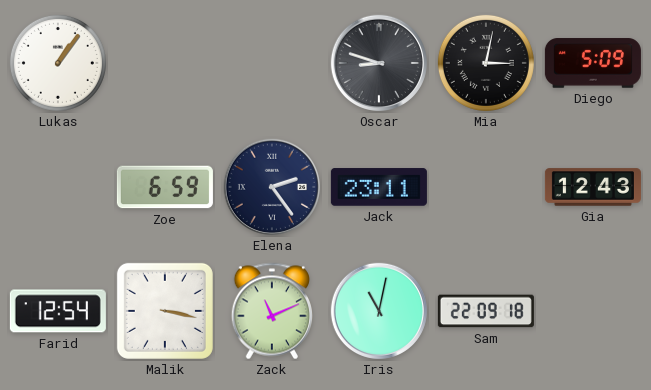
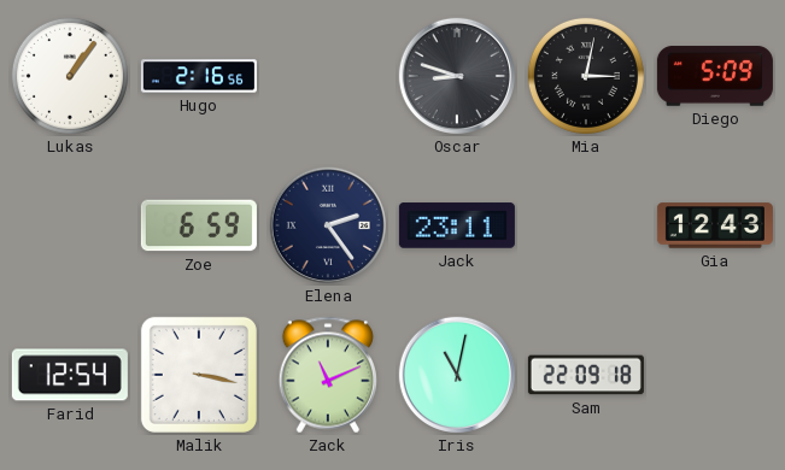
Hugo: none -> 2:16
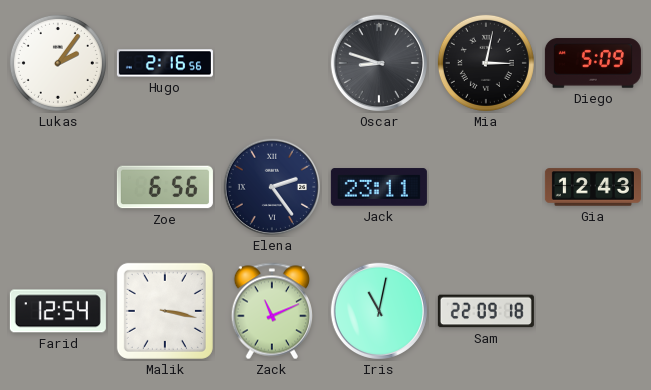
Lukas: 1:06 -> 2:06
Zoe: 6:59 -> 6:56
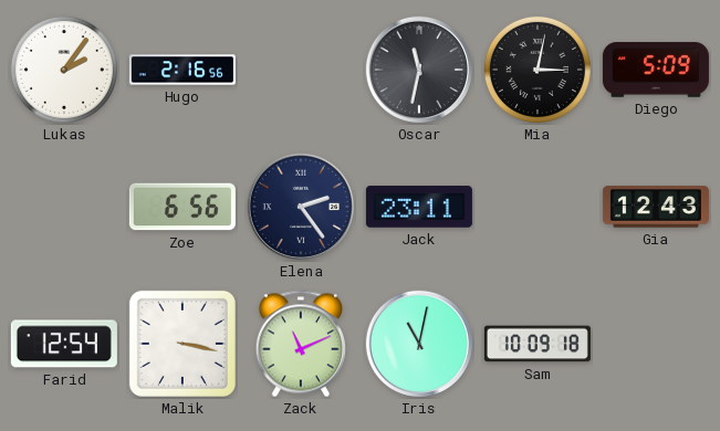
Oscar: 8:48 -> 11:32
Sam: 22:09 -> 10:09
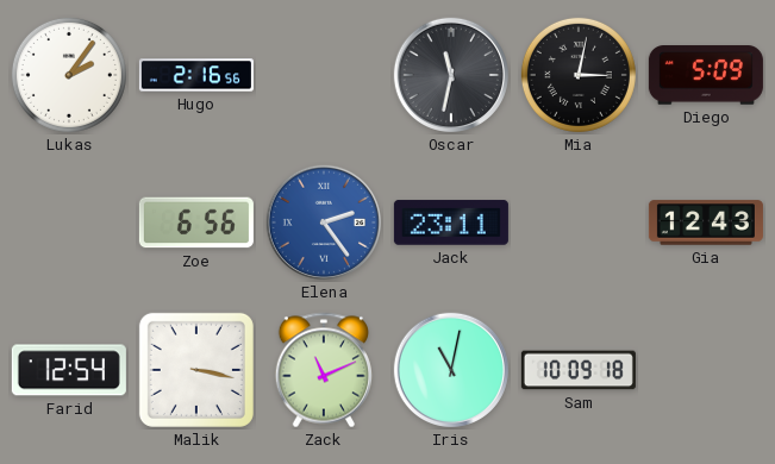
Elena dial: navy -> blue
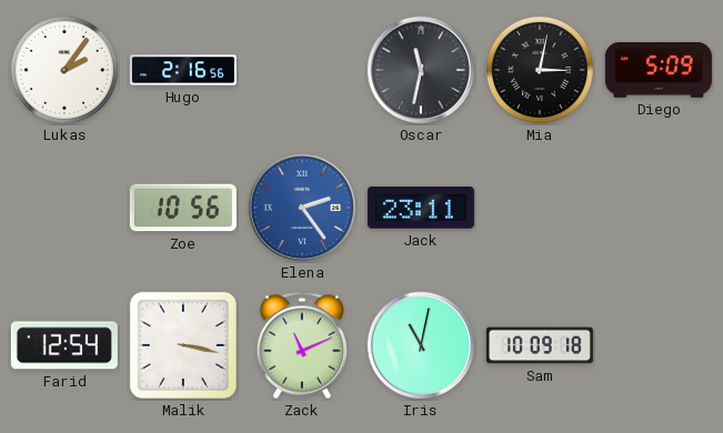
Zoe: 6:56 -> 10:56
Gia: 12:43 -> none
